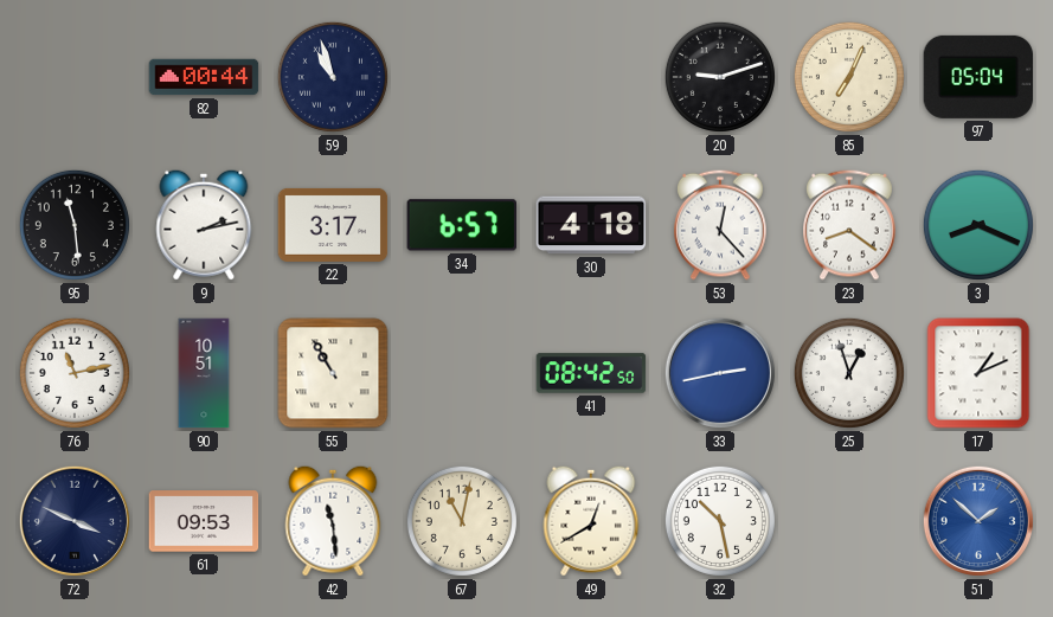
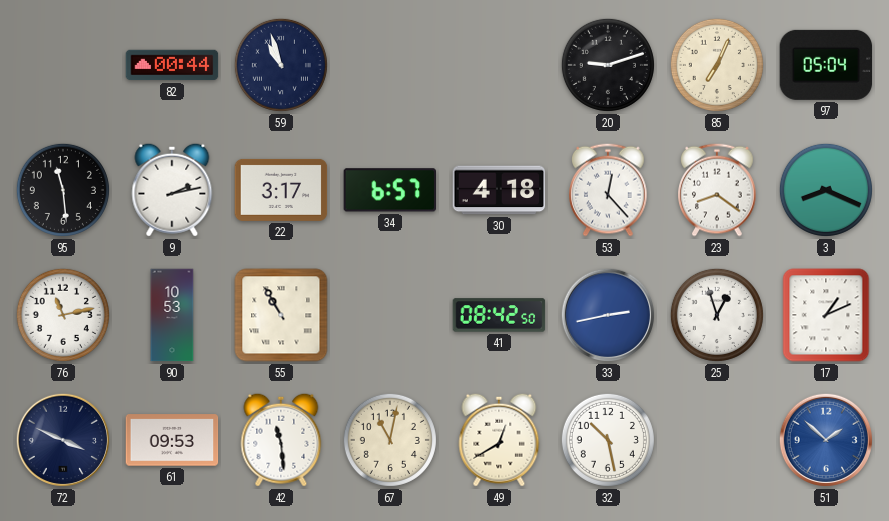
90: 10:51 -> 10:53
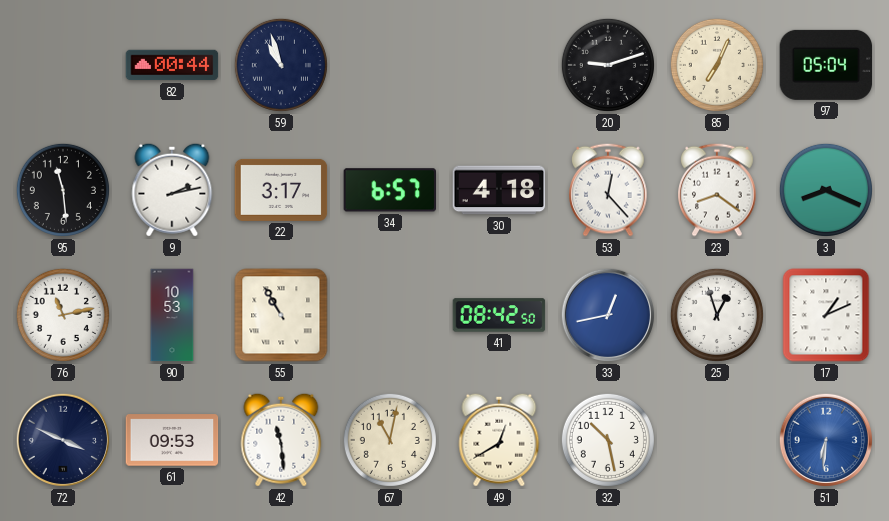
33: 2:43 -> 12:43
51: 1:52 -> 6:31
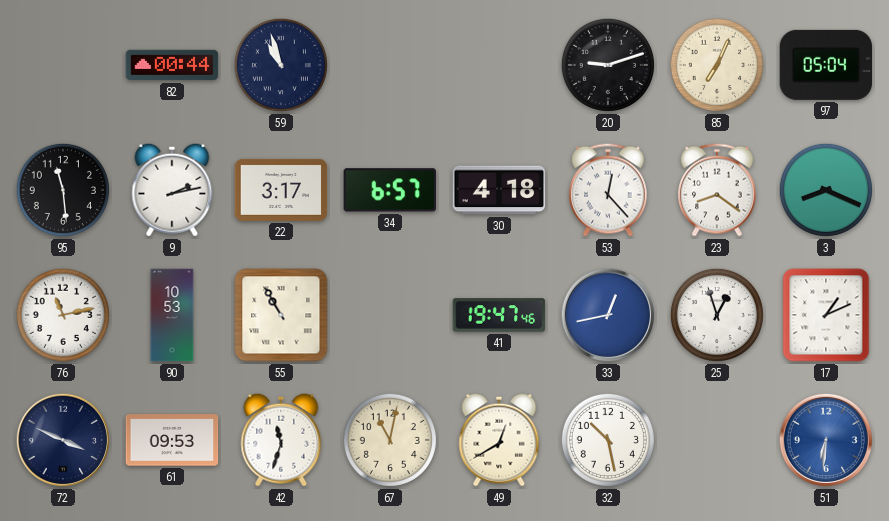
41: 08:42 -> 19:47
42: 11:29 -> 11:33
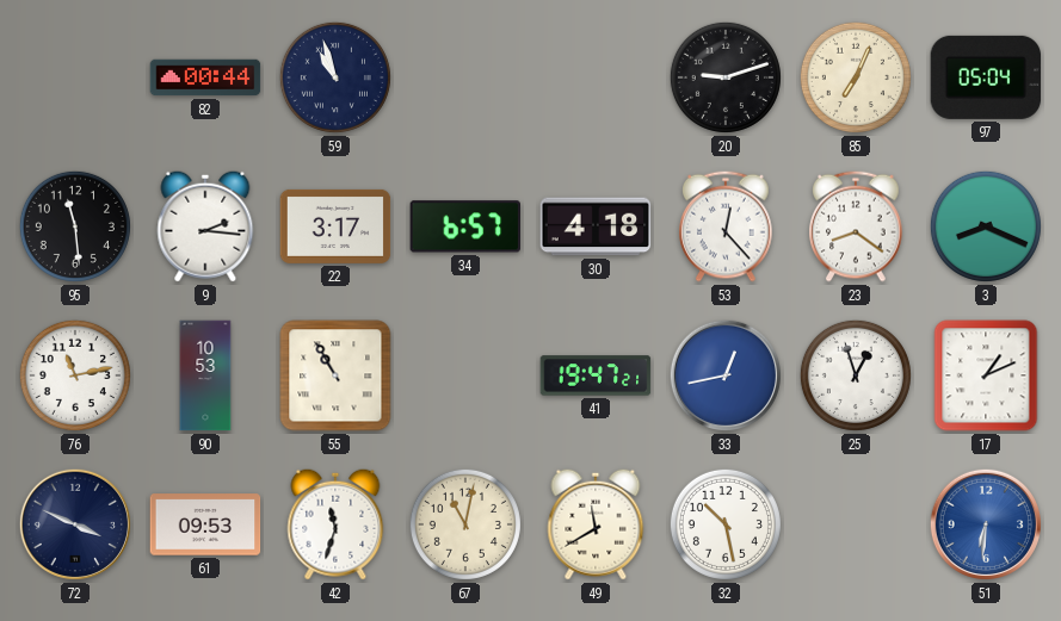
9: 2:13 -> 2:16
41: 19:47:46 -> 19:47:21
49: 12:40 -> 11:40
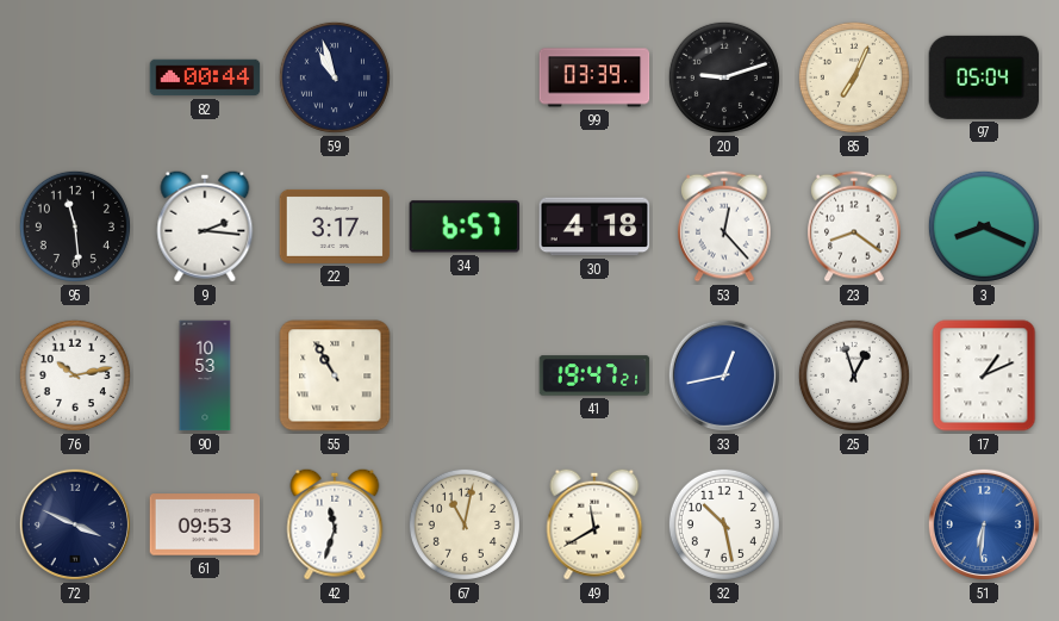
99: none -> 03:39
76: 11:13 -> 10:13
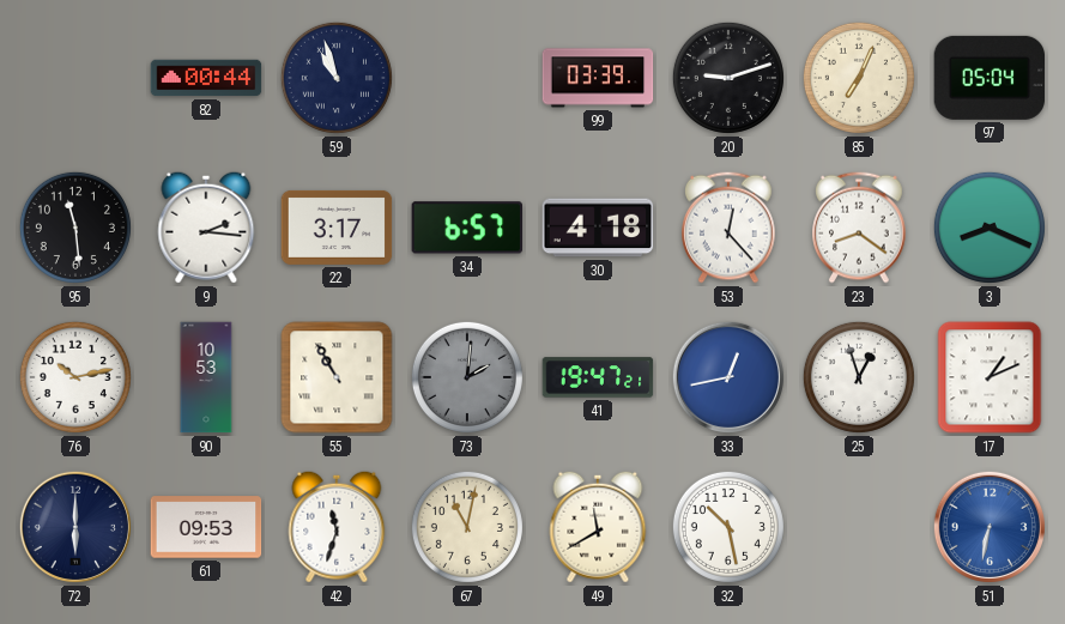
73: none -> 2:01
72: 3:49 -> 6:00
51: 6:31 -> 6:32
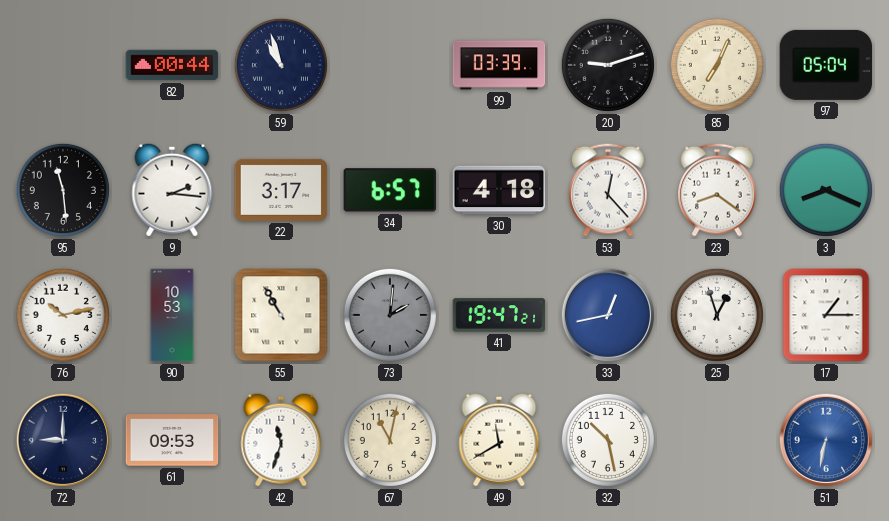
17: 1:11 -> 1:15
72: 6:00 -> 9:00
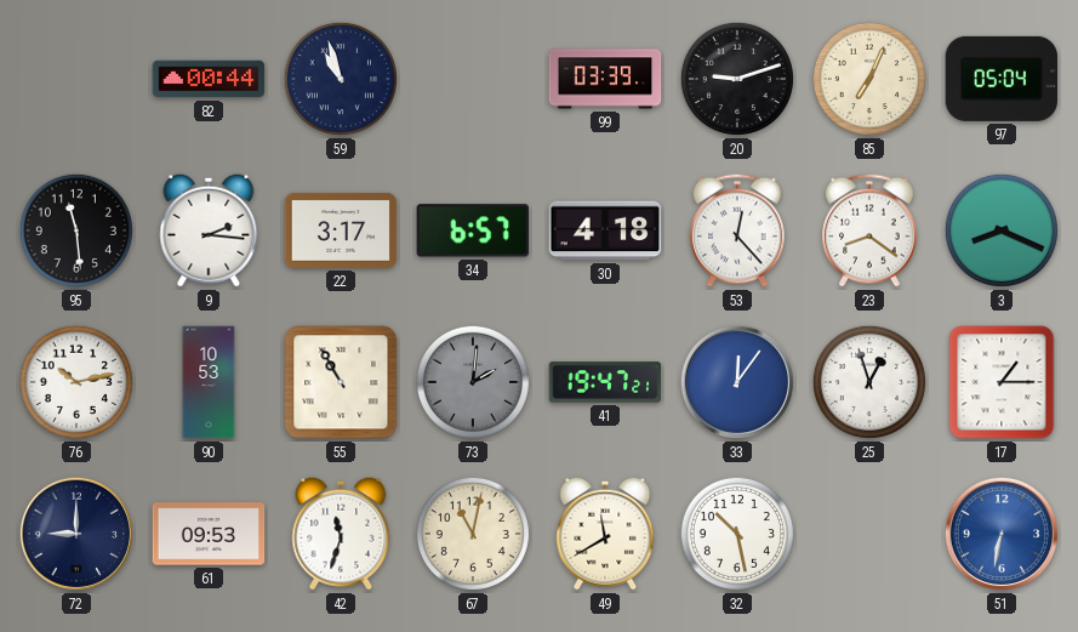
33: 12:43 -> 12:06
